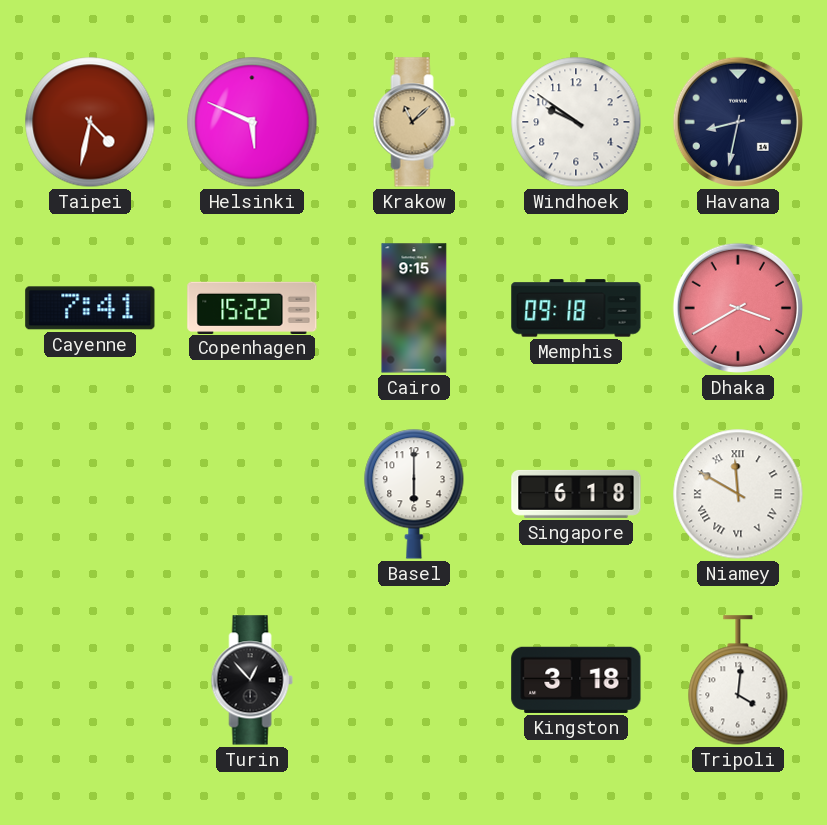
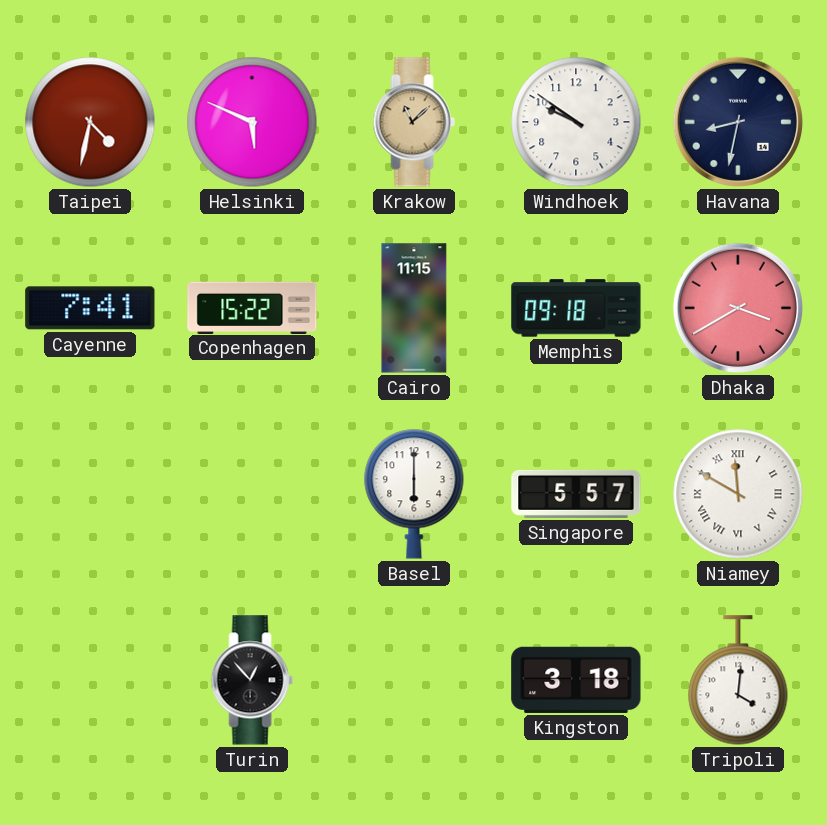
Cairo: 9:15 -> 11:15
Singapore: 6:18 -> 5:57
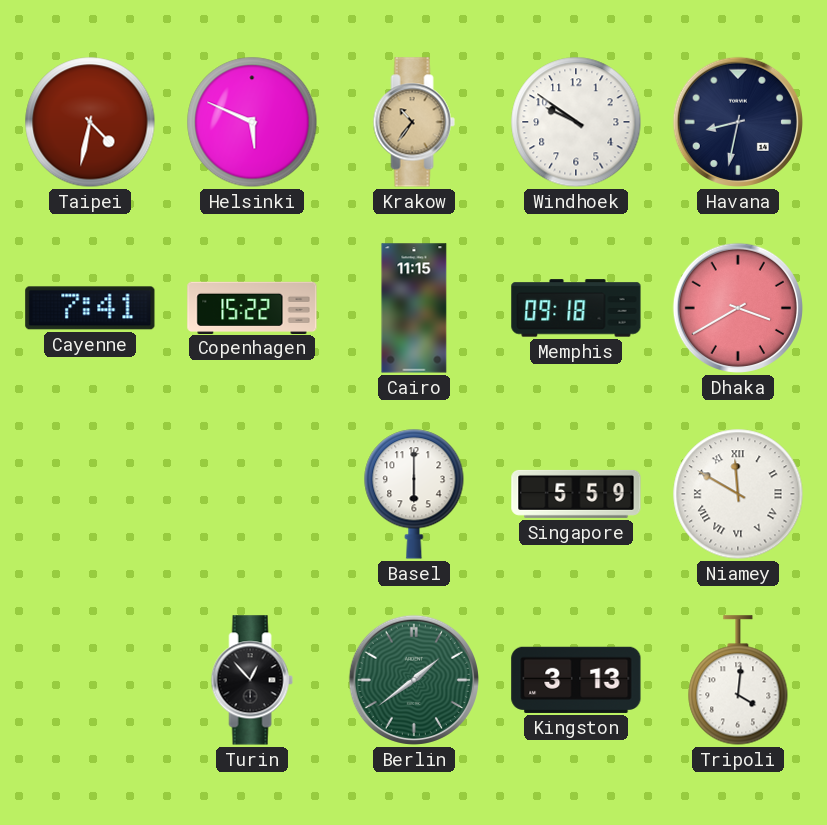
Krakow: 11:08 -> 10:36
Singapore: 5:57 -> 5:59
Berlin: none -> 1:39
Kingston: 3:18 -> 3:13
